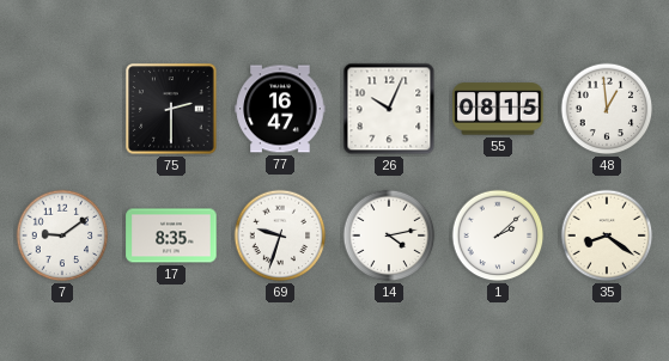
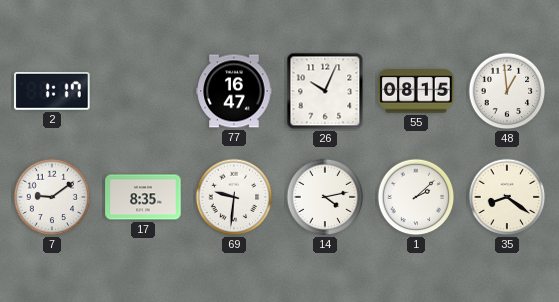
2: none -> 1:17
75: 2:30 -> none
69: 9:33 -> 9:31
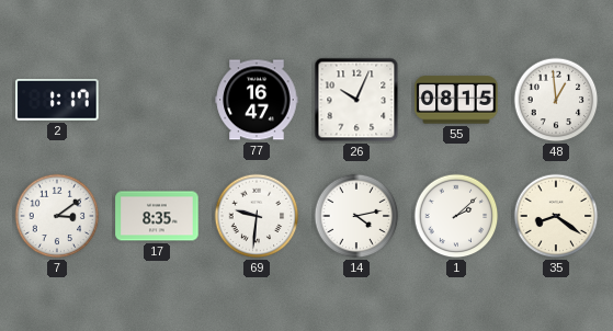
7: 9:09 -> 3:09
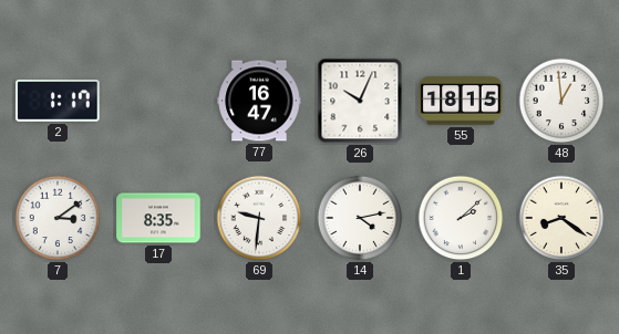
55: 08:15 -> 18:15
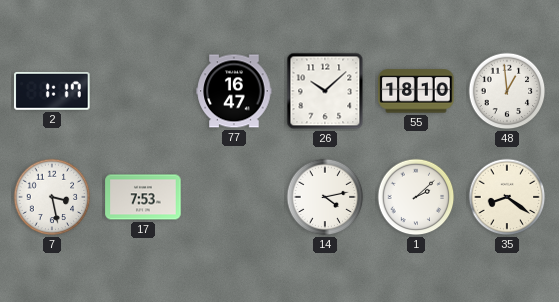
26: 10:04 -> 10:08
55: 18:15 -> 18:10
7: 3:09 -> 3:28
17: 8:35 -> 7:53
69: 9:31 -> none
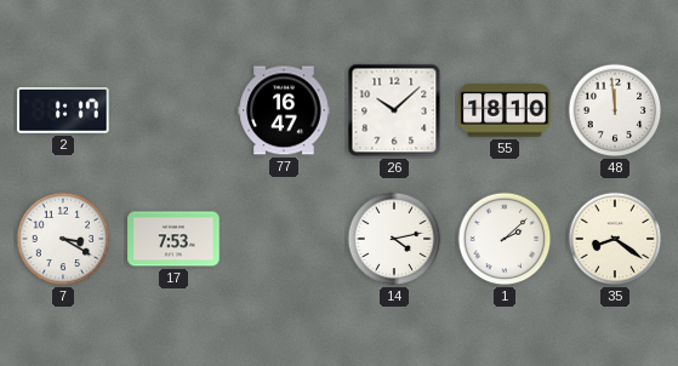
48: 12:59 -> 11:59
7: 3:28 -> 3:20
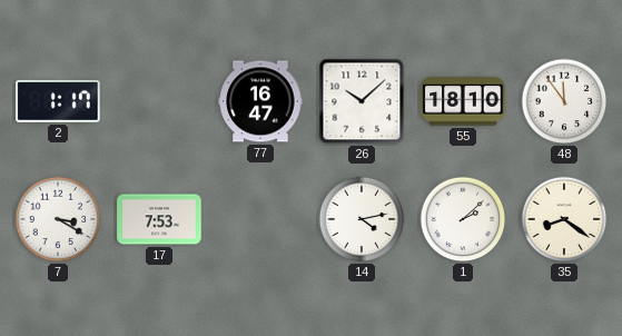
48: 11:59 -> 11:54
